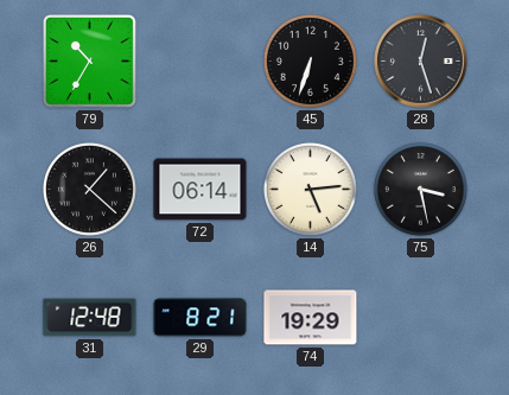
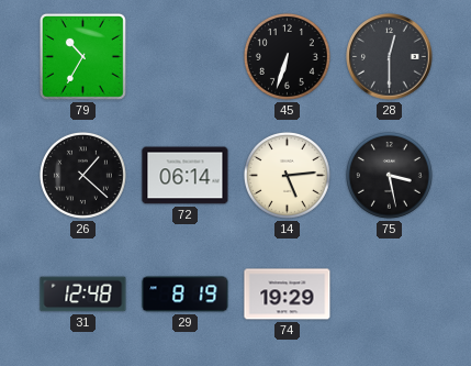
28: 12:27 -> 12:30
29: 8:21 -> 8:19
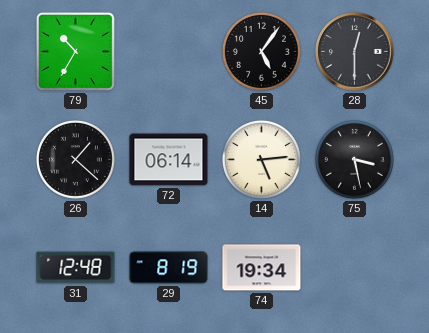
45: 6:33 -> 5:06
74: 19:29 -> 19:34
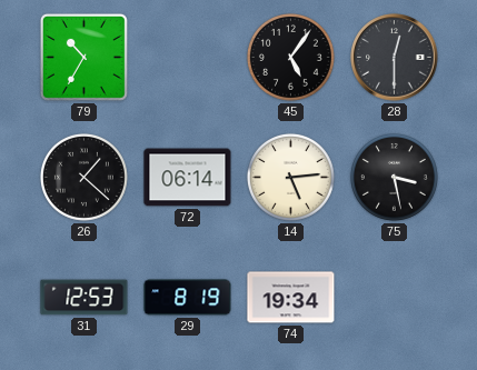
31: 12:48 -> 12:53
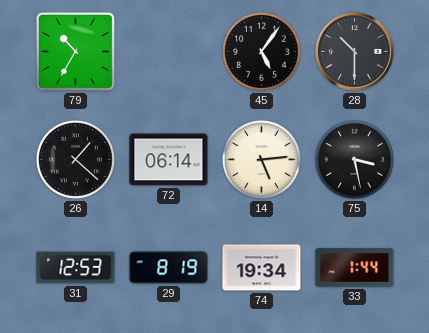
28: 12:30 -> 10:30
33: none -> 1:44
